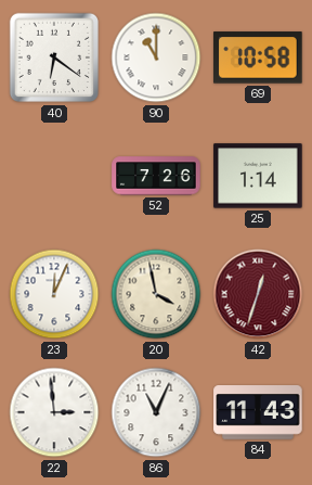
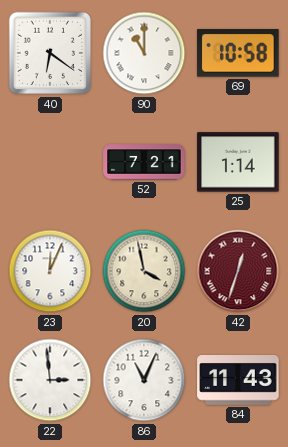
52: 7:26 -> 7:21
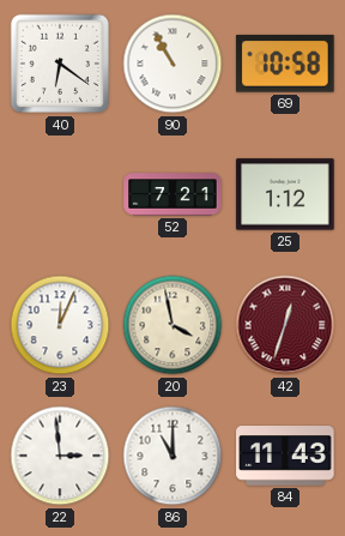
90: 11:00 -> 10:55
25: 1:14 -> 1:12
86: 11:04 -> 11:00
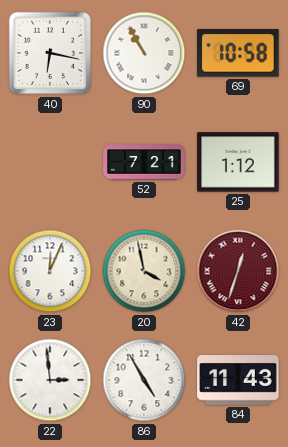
40: 6:21 -> 6:17
86: 11:00 -> 4:55
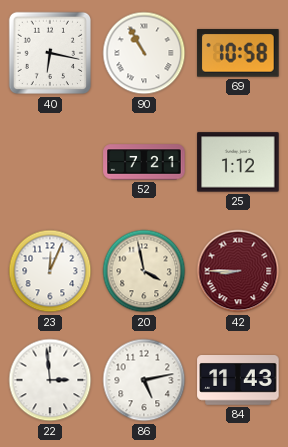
42: 12:33 -> 8:45
86: 4:55 -> 5:13
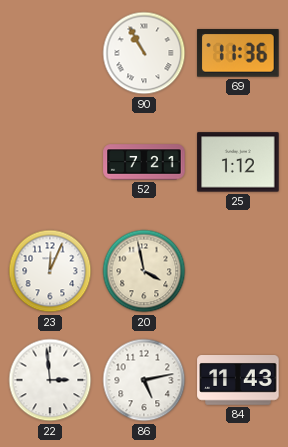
40: 6:17 -> none
69: 10:58 -> 11:36
42: 8:45 -> none
